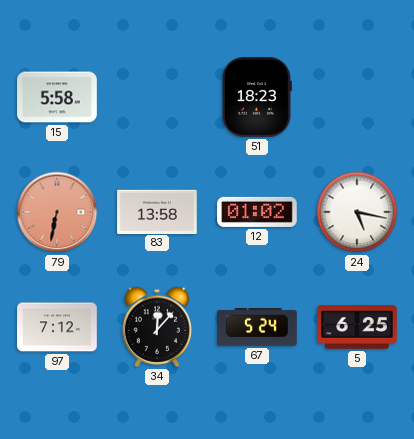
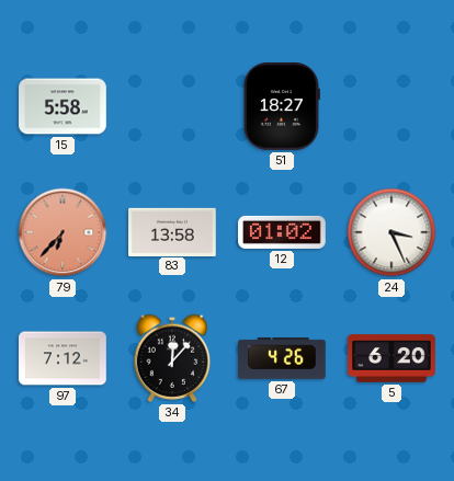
51: 18:23 -> 18:27
79: 6:32 -> 6:37
24: 5:17 -> 3:26
67: 5:24 -> 4:26
5: 6:25 -> 6:20
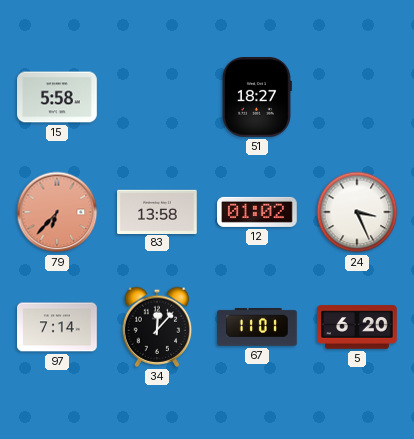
97: 7:12 -> 7:14
67: 4:26 -> 11:01
